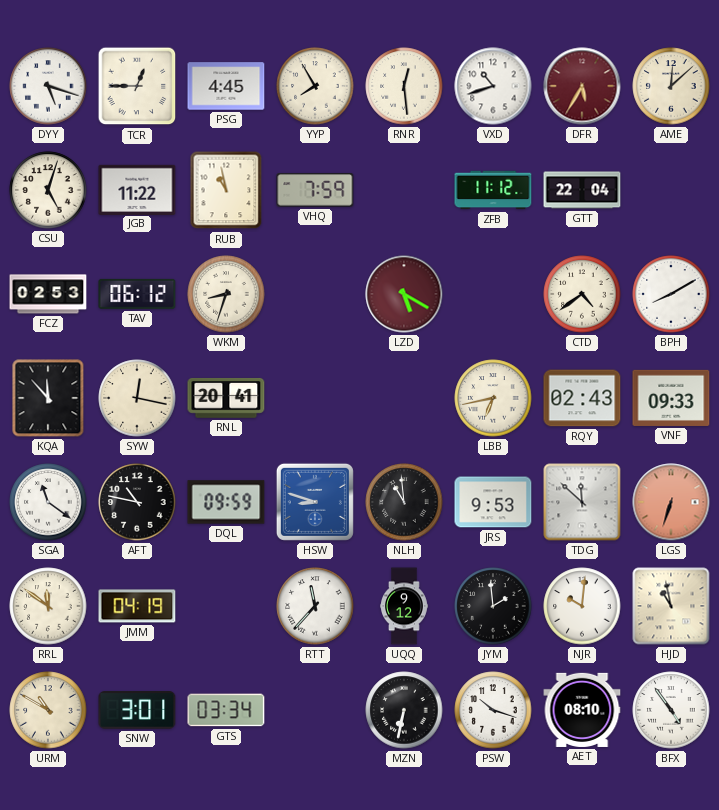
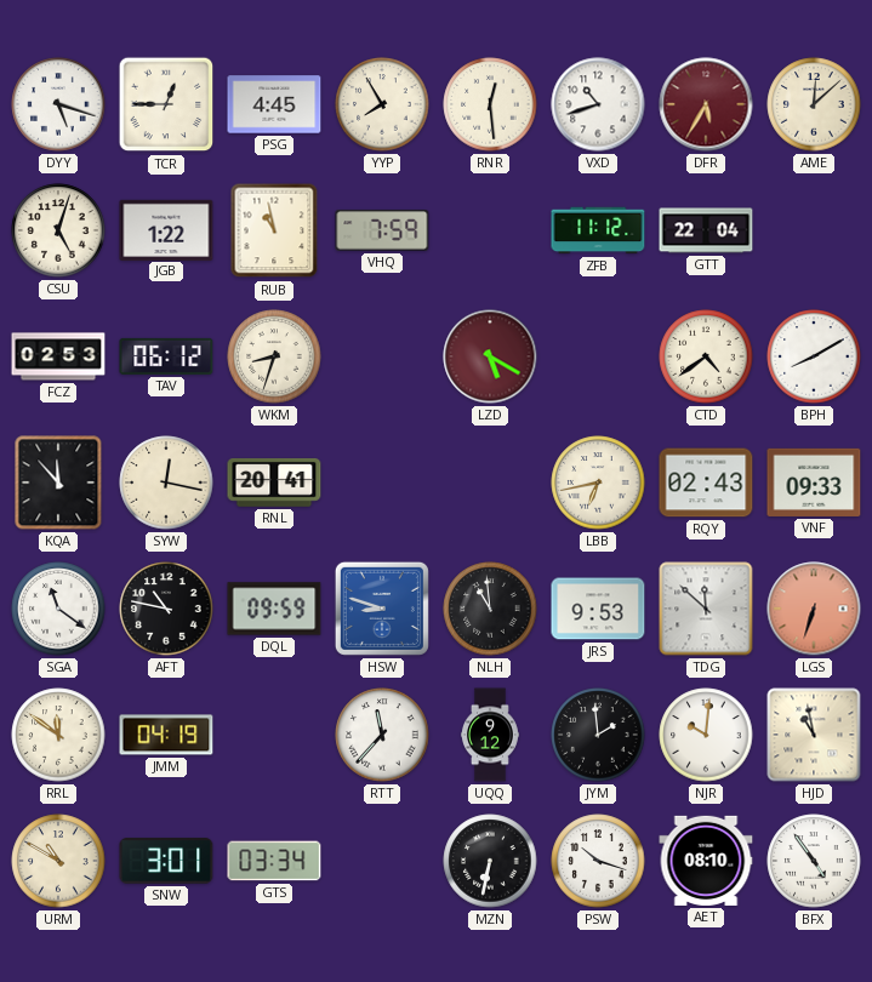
JGB: 11:22 -> 1:22
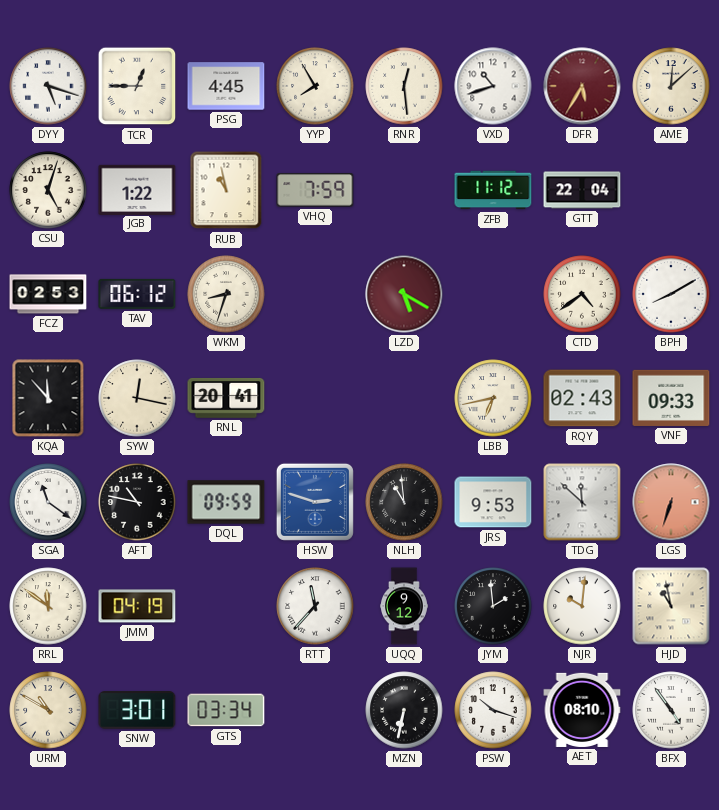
HSW: 8:48 -> 2:48
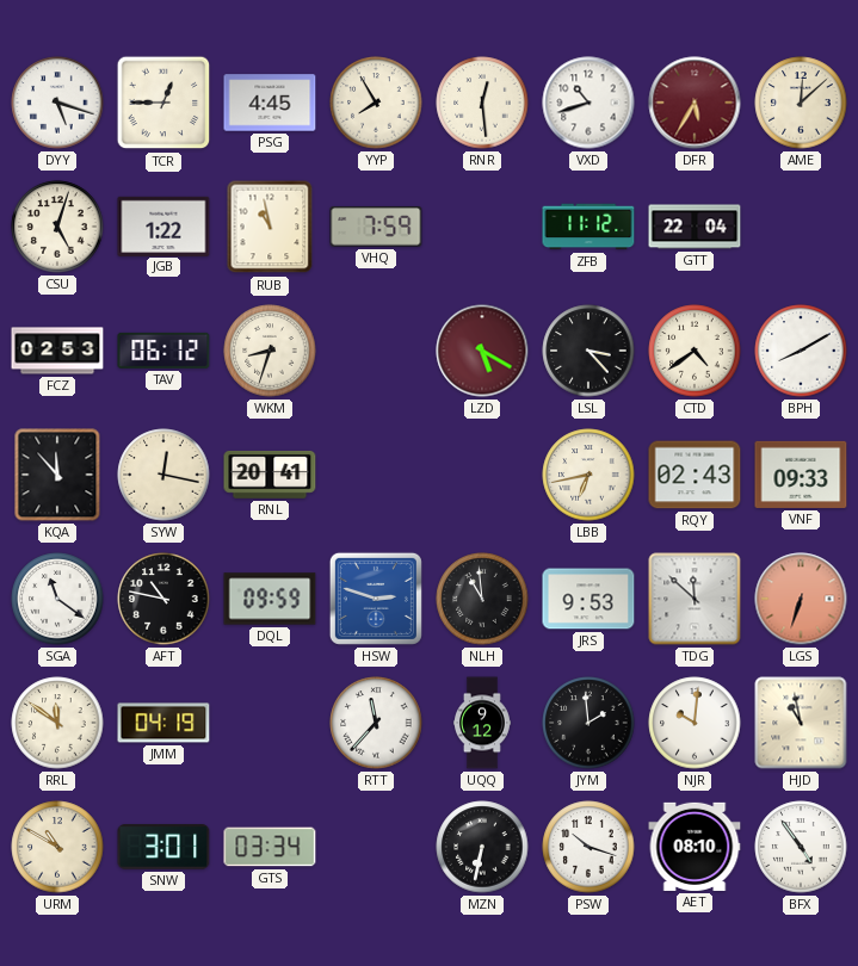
LSL: none -> 3:23
